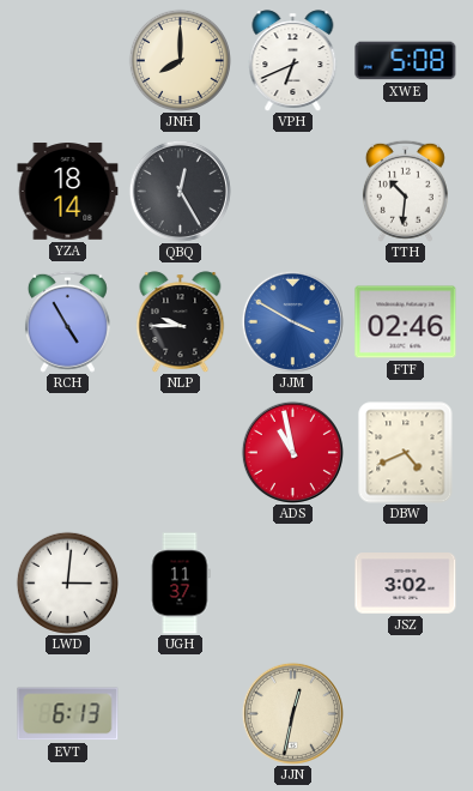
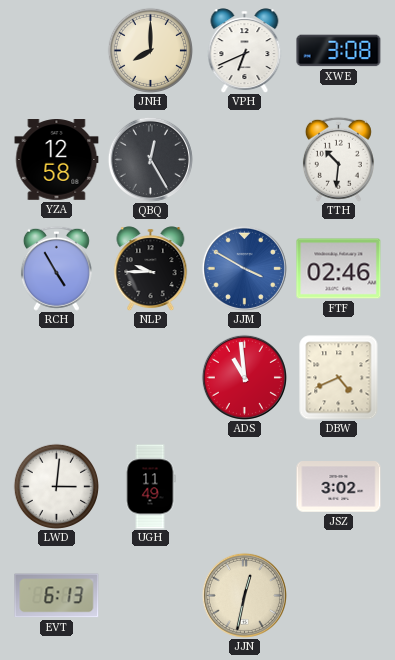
XWE: 5:08 -> 3:08
YZA: 18:14 -> 12:58
ADS: 10:58 -> 10:59
UGH: 11:37 -> 11:49
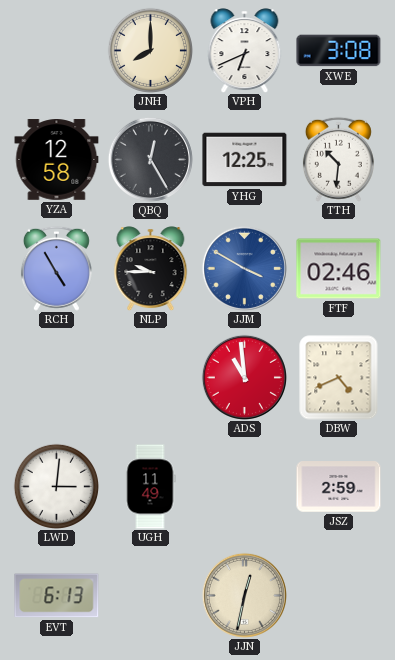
YHG: none -> 12:25
JSZ: 3:02 -> 2:59
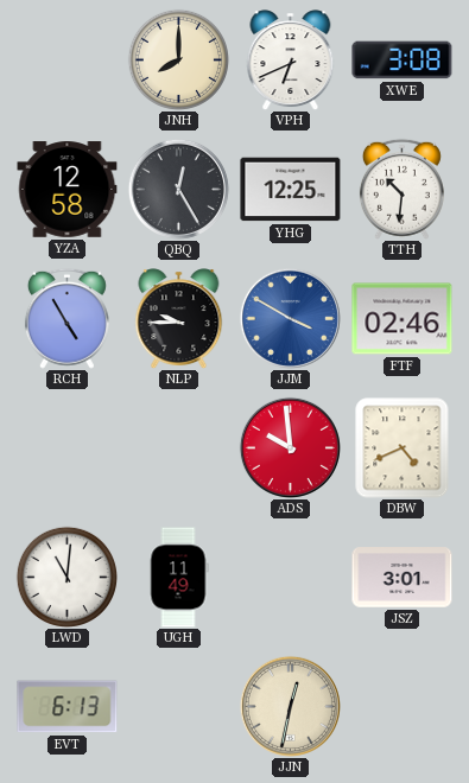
ADS: 10:59 -> 9:59
LWD: 3:01 -> 11:01
JSZ: 2:59 -> 3:01
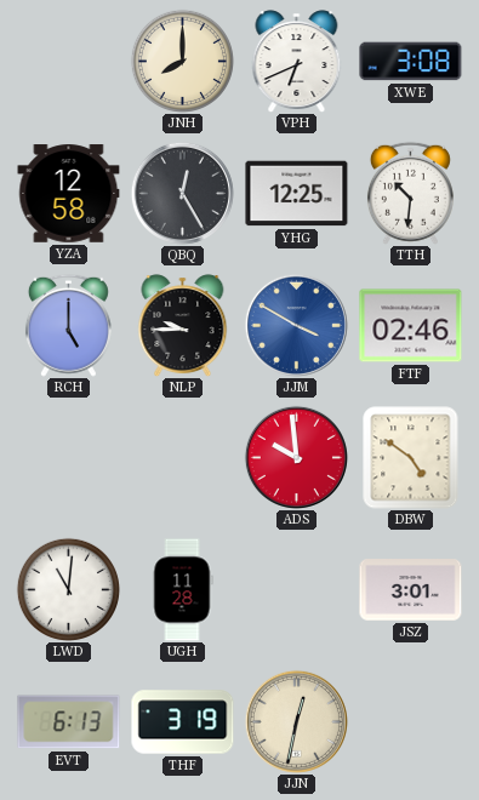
RCH: 4:55 -> 5:00
DBW: 4:41 -> 4:51
UGH: 11:49 -> 11:28
THF: none -> 3:19
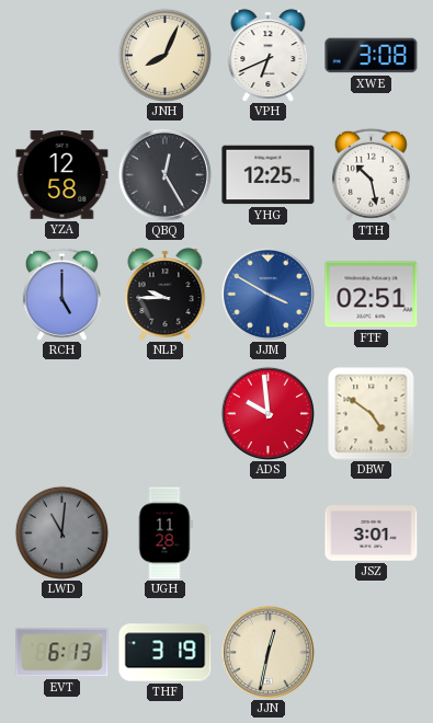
JNH: 8:00 -> 8:04
TTH: 10:31 -> 10:28
FTF: 02:46 -> 02:51
LWD dial: white -> grey
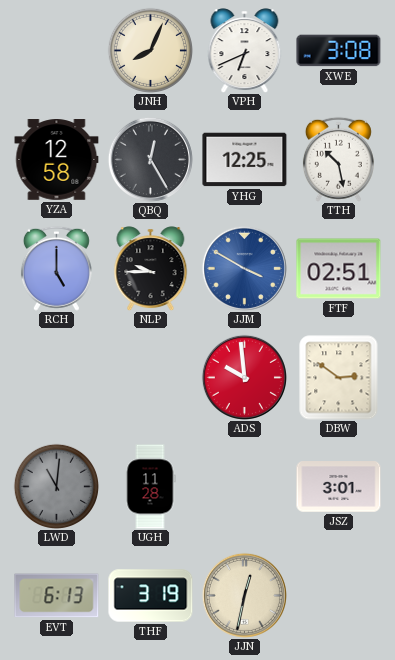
DBW: 4:51 -> 2:51
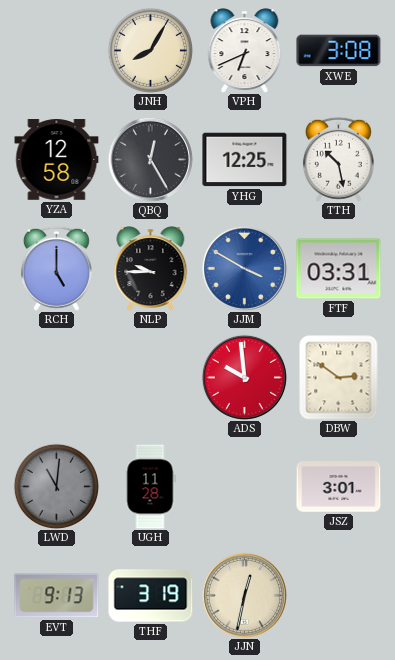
JNH: 8:04 -> 8:05
FTF: 02:51 -> 03:31
EVT: 6:13 -> 9:13
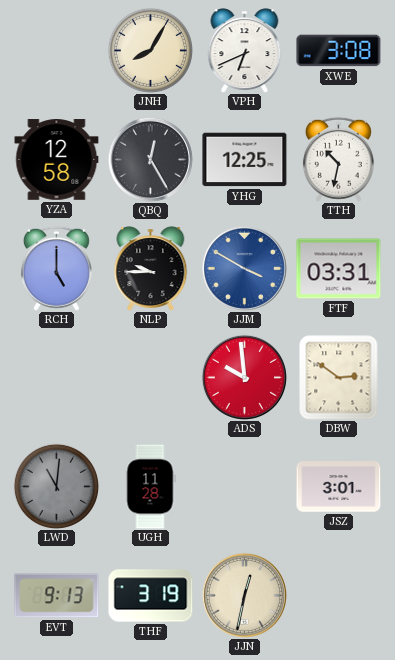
TTH: 10:28 -> 10:32
